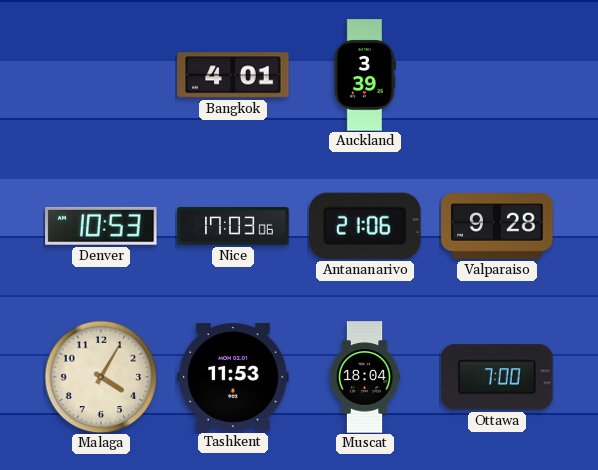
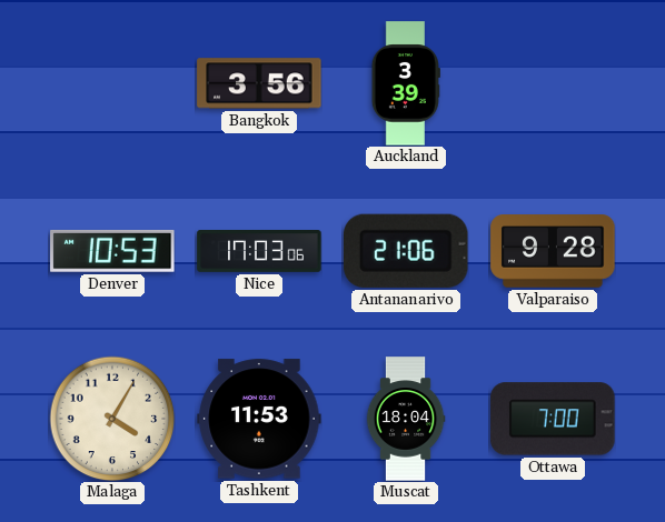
Bangkok: 4:01 -> 3:56
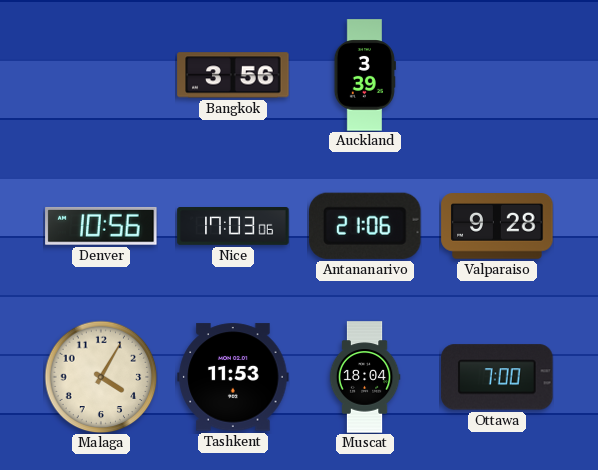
Denver: 10:53 -> 10:56
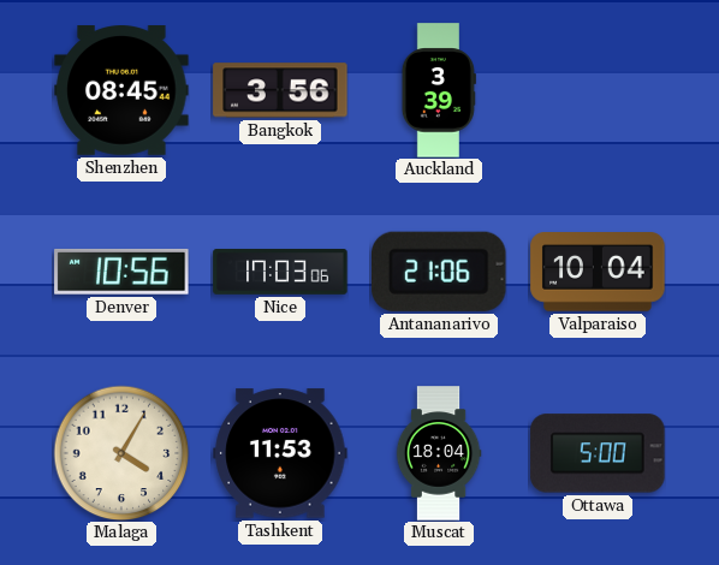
Shenzhen: none -> 08:45
Valparaiso: 9:28 -> 10:04
Ottawa: 7:00 -> 5:00
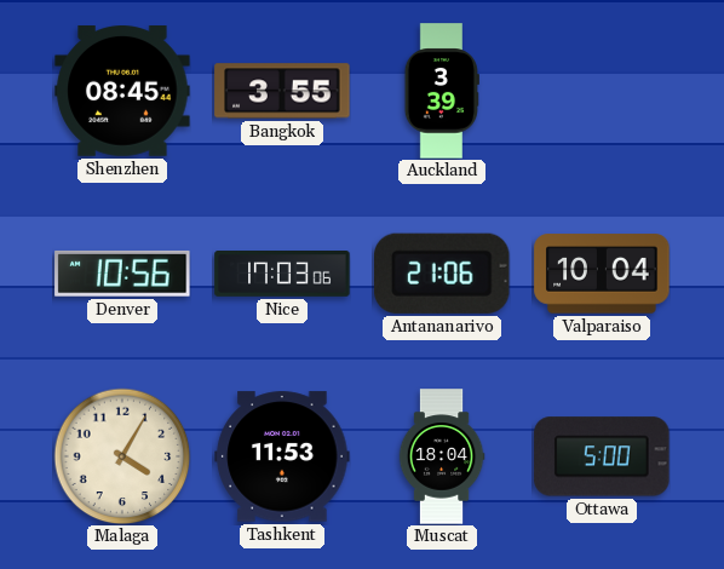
Bangkok: 3:56 -> 3:55
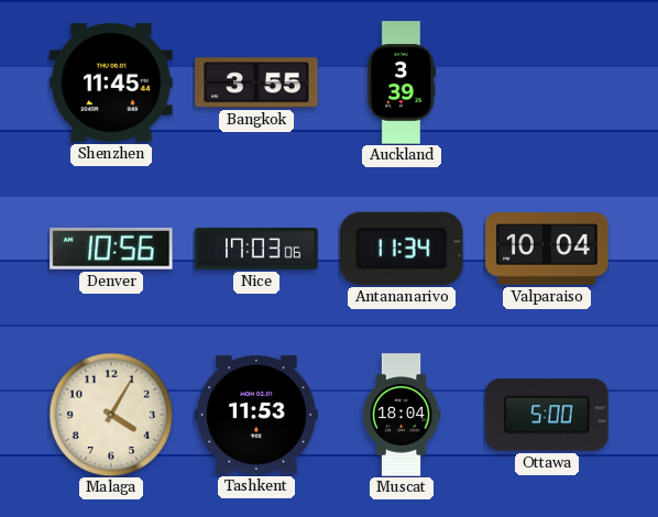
Shenzhen: 08:45 -> 11:45
Antananarivo: 21:06 -> 11:34
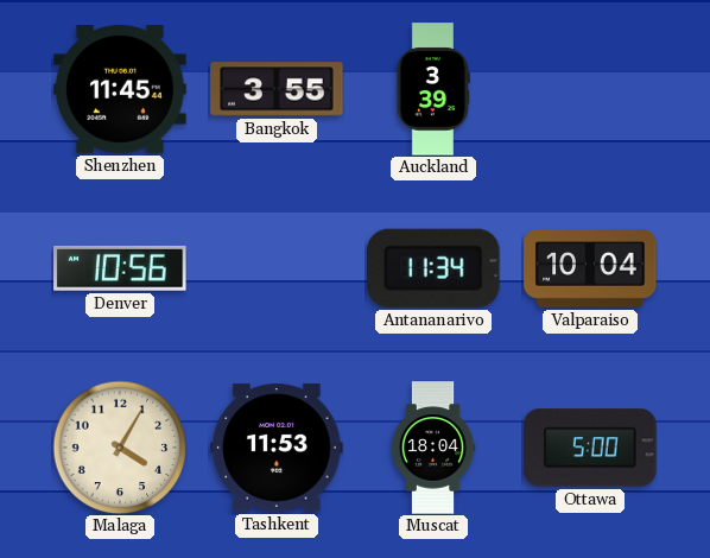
Nice: 17:03 -> none
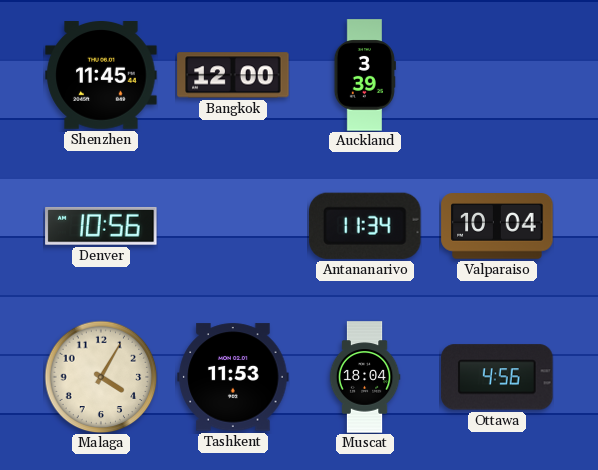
Bangkok: 3:55 -> 12:00
Ottawa: 5:00 -> 4:56
